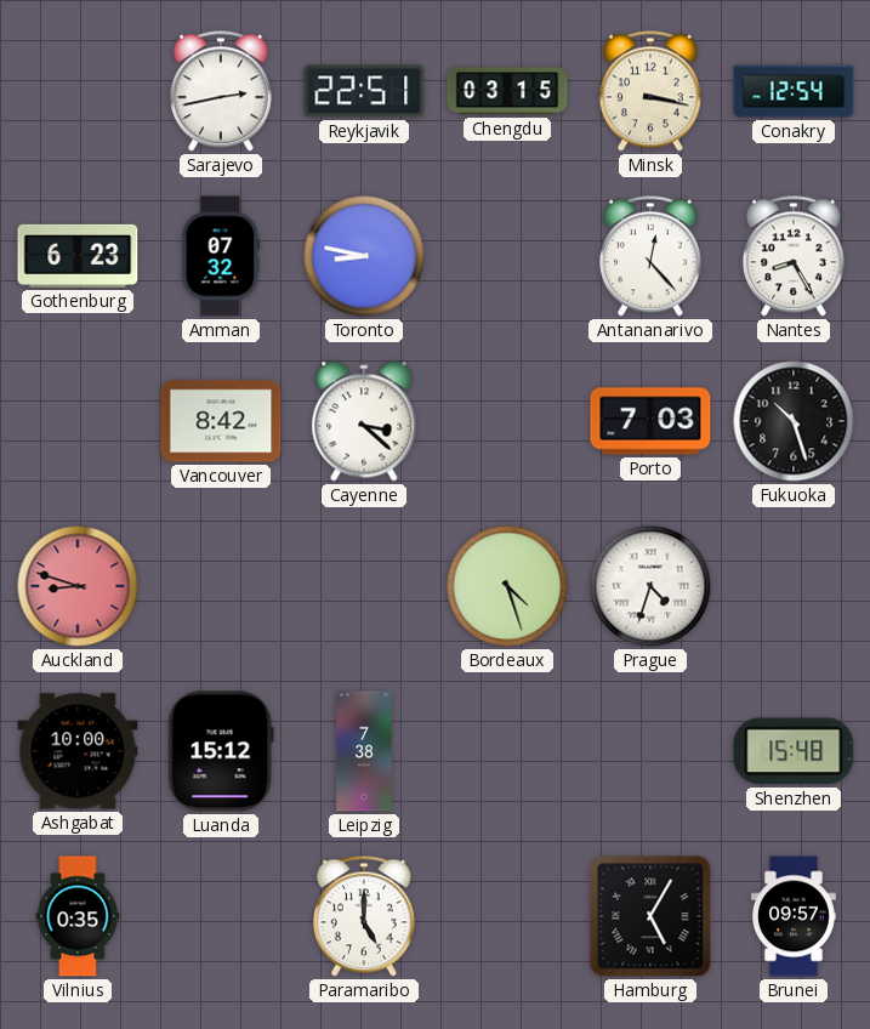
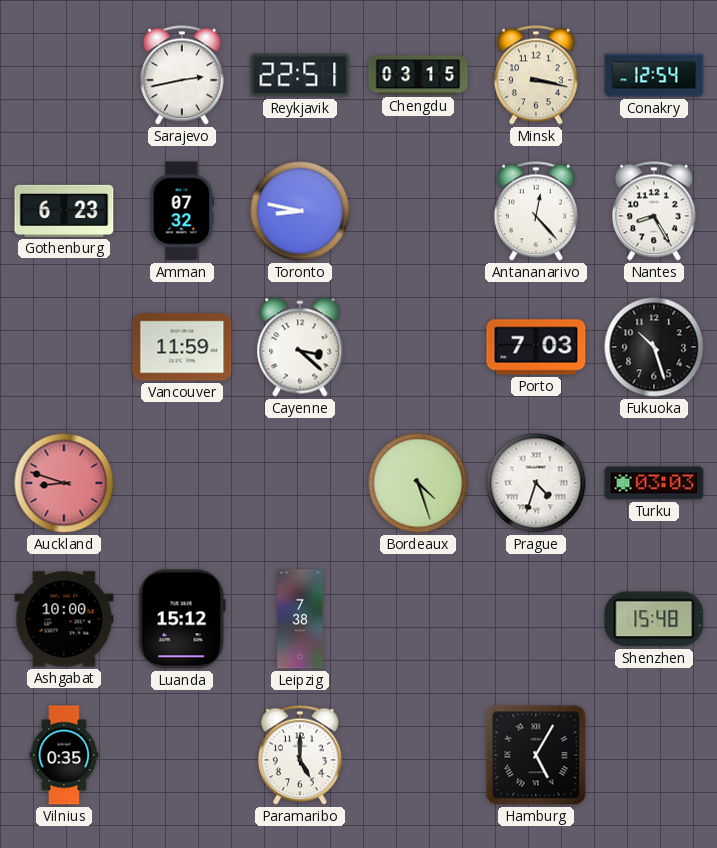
Vancouver: 8:42 -> 11:59
Turku: none -> 03:03
Brunei: 09:57 -> none
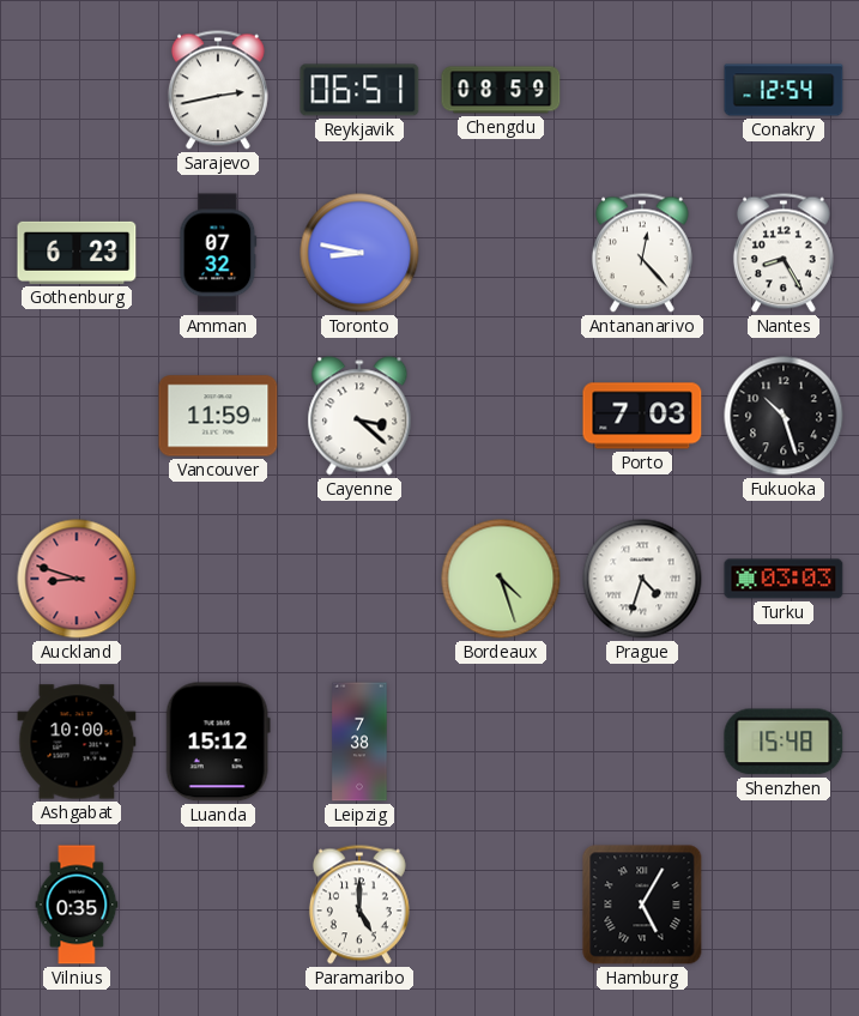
Reykjavik: 22:51 -> 06:51
Chengdu: 03:15 -> 08:59
Minsk: 3:17 -> none
